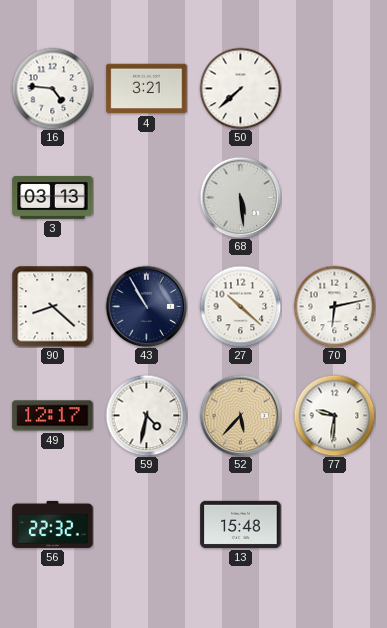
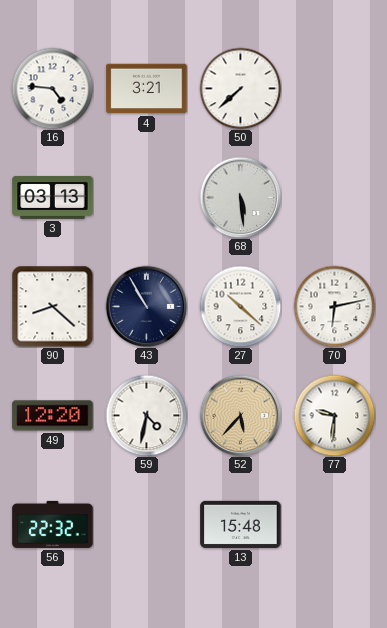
49: 12:17 -> 12:20
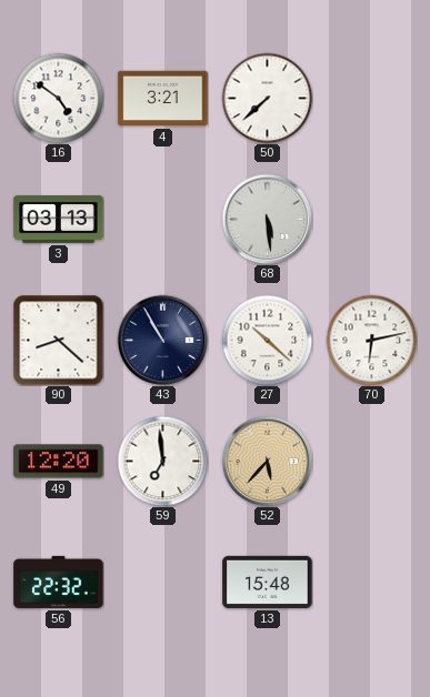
16: 4:46 -> 4:51
59: 4:32 -> 6:59
77: 9:31 -> none
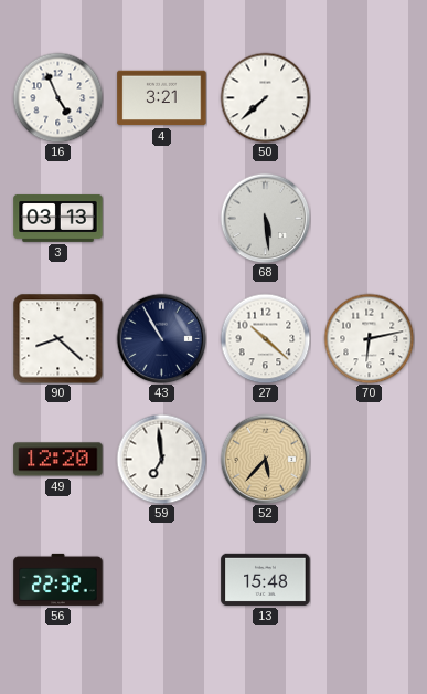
16: 4:51 -> 4:56
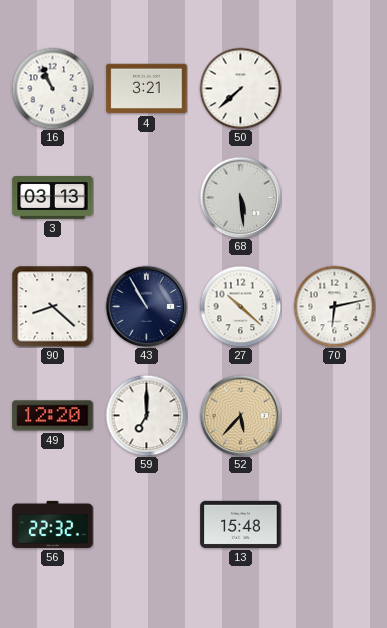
16: 4:56 -> 10:56
59: 6:59 -> 7:00
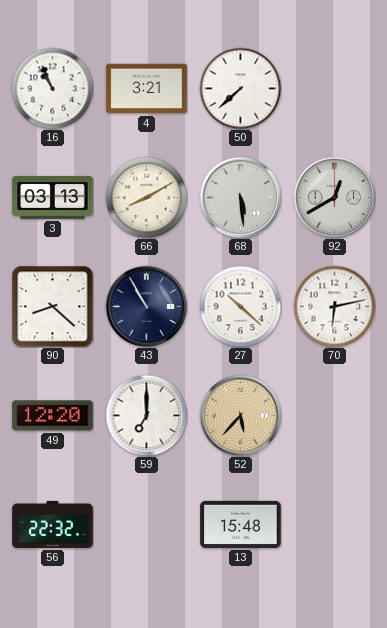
66: none -> 8:10
92: none -> 12:40
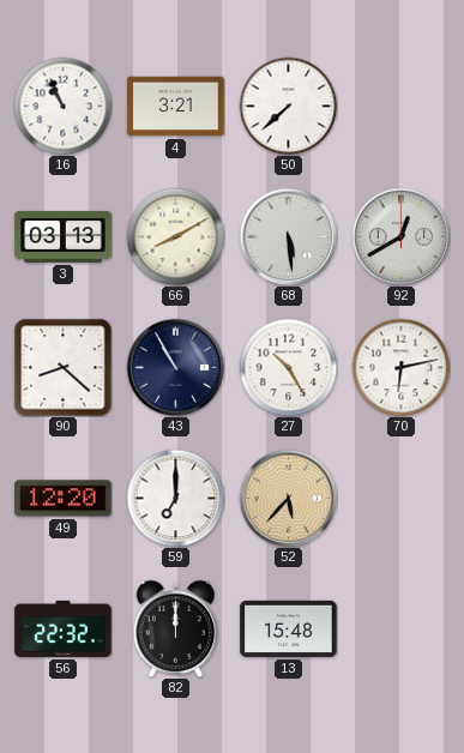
27: 10:22 -> 10:25
82: none -> 12:00
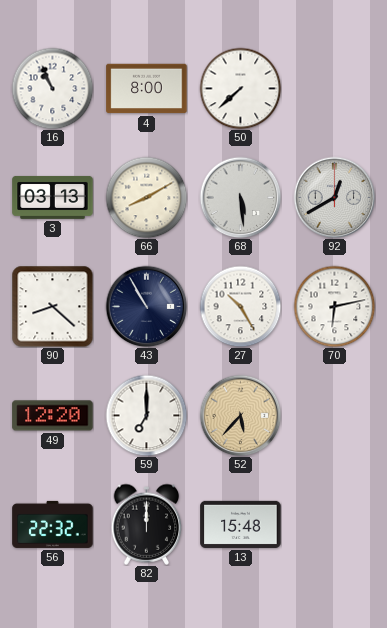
4: 3:21 -> 8:00
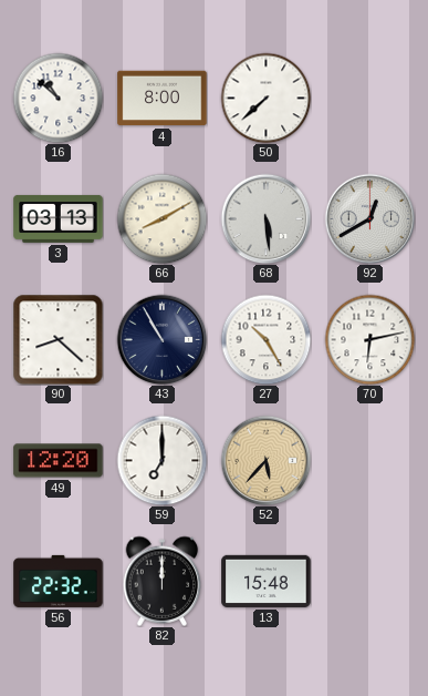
16: 10:56 -> 10:52
